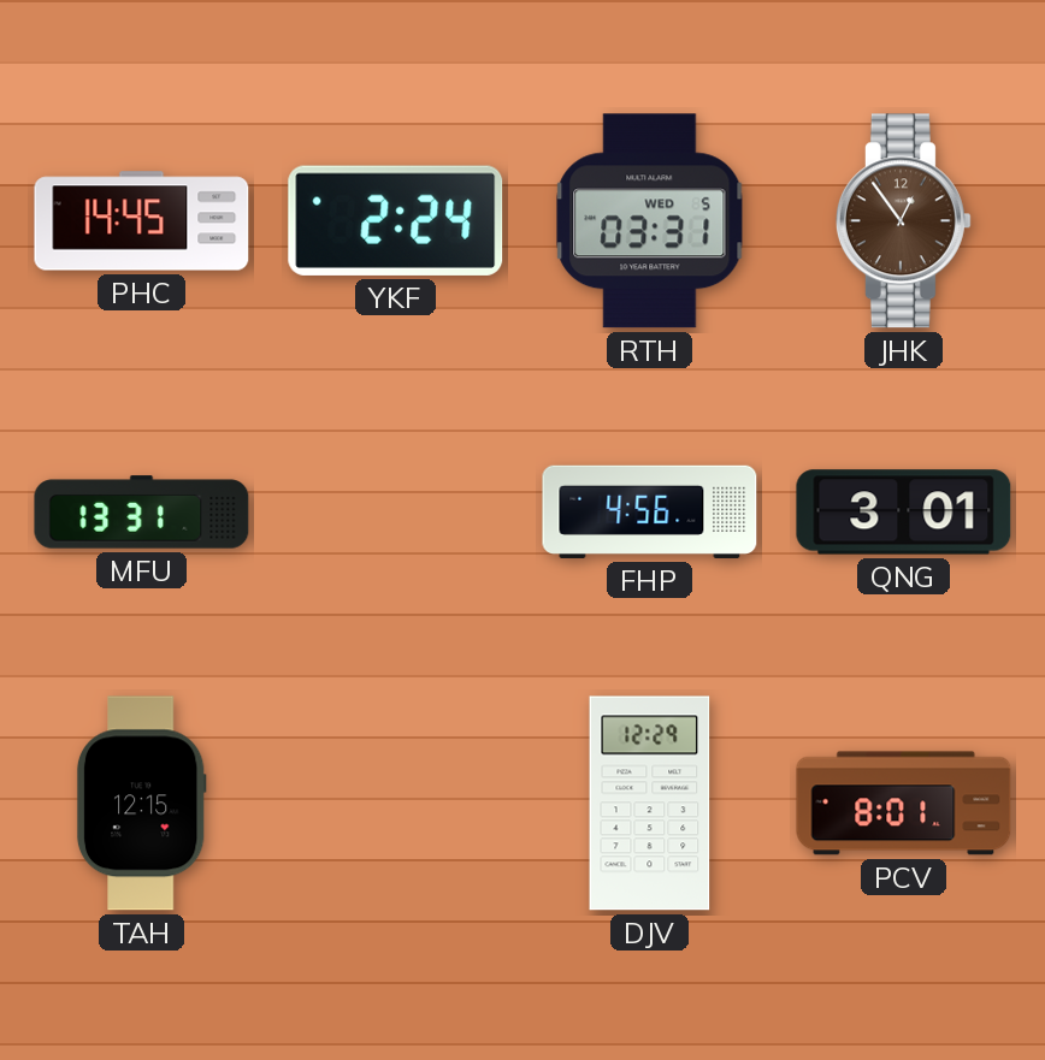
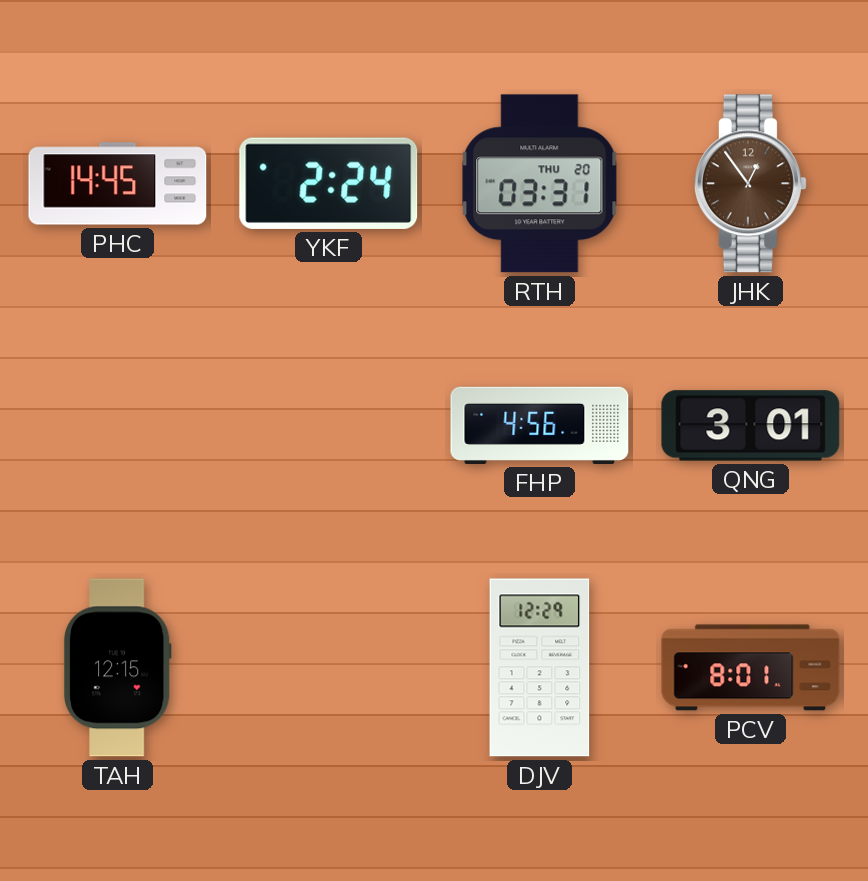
RTH date: WED 5 -> THU 20
MFU: 13:31 -> none
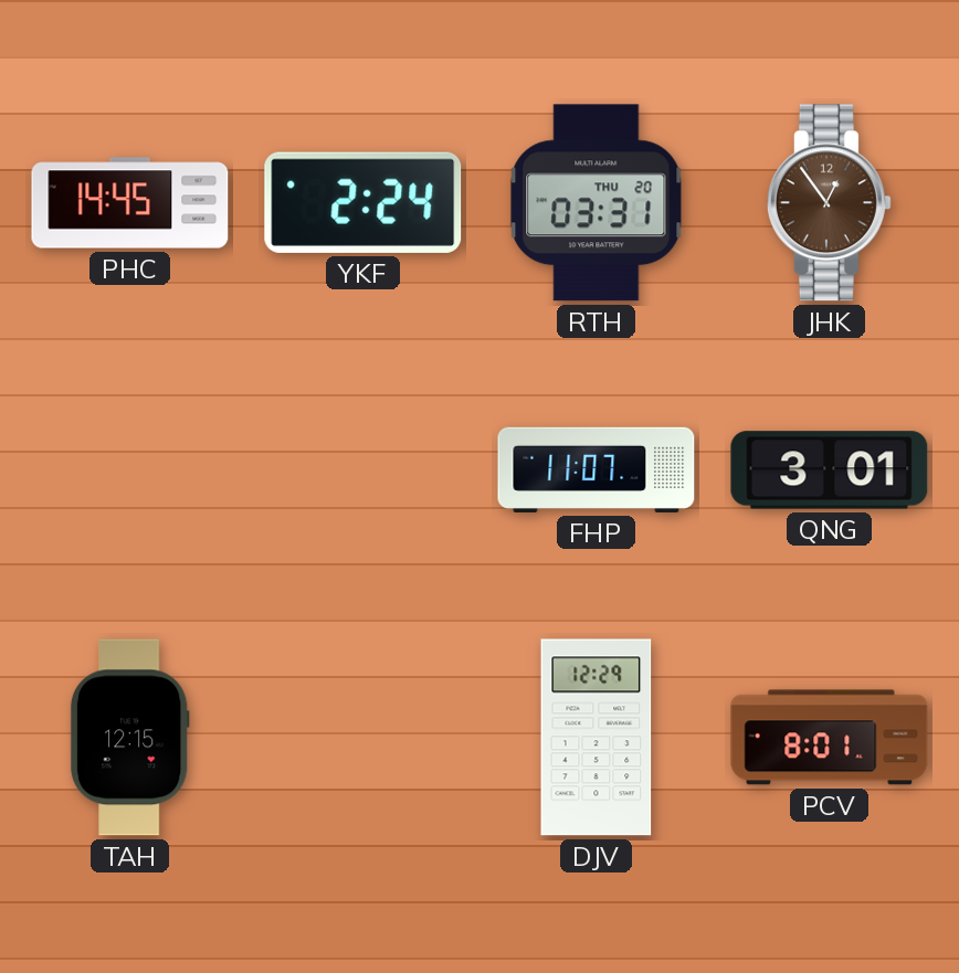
FHP: 4:56 -> 11:07
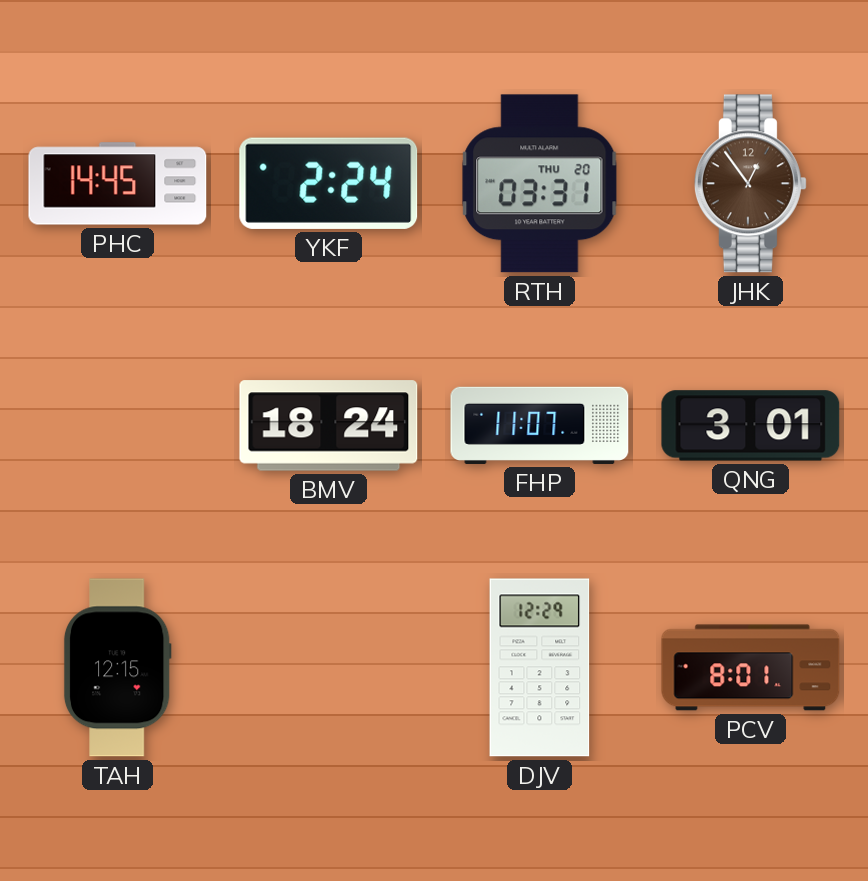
BMV: none -> 18:24
